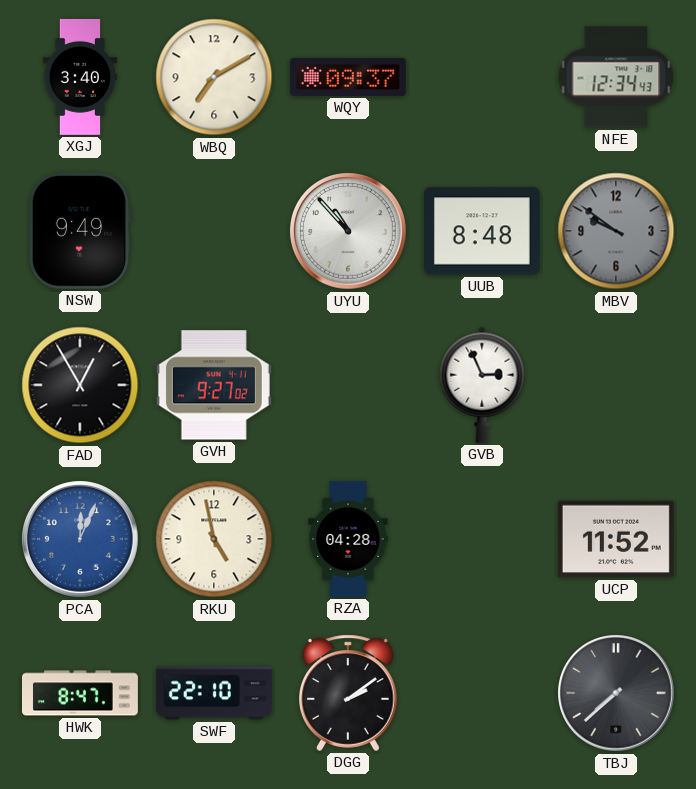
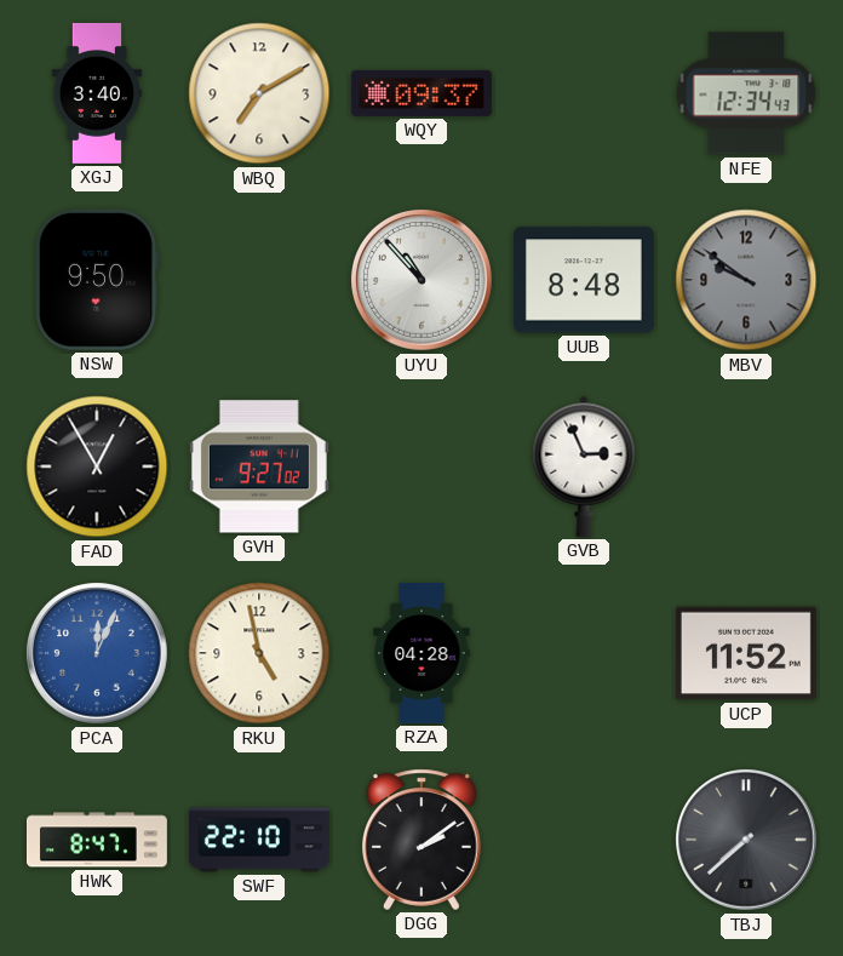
NSW: 9:49 -> 9:50
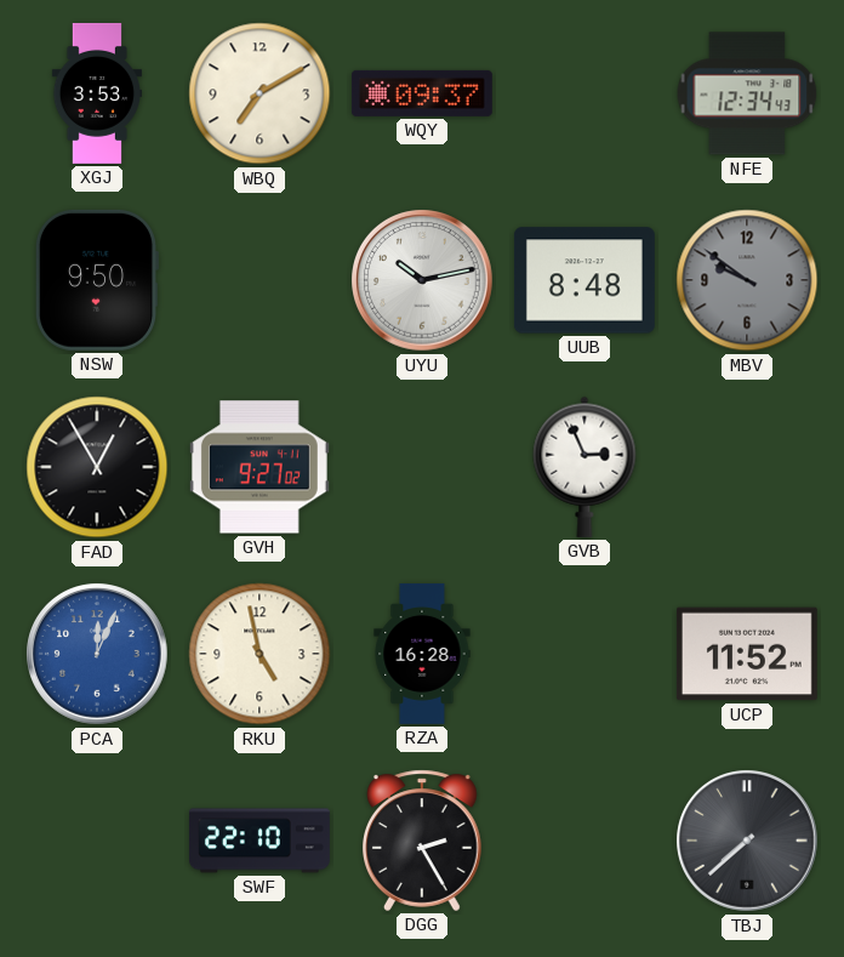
XGJ: 3:40 -> 3:53
UYU: 10:53 -> 10:13
RZA: 04:28 -> 16:28
HWK: 8:47 -> none
DGG: 2:09 -> 2:25
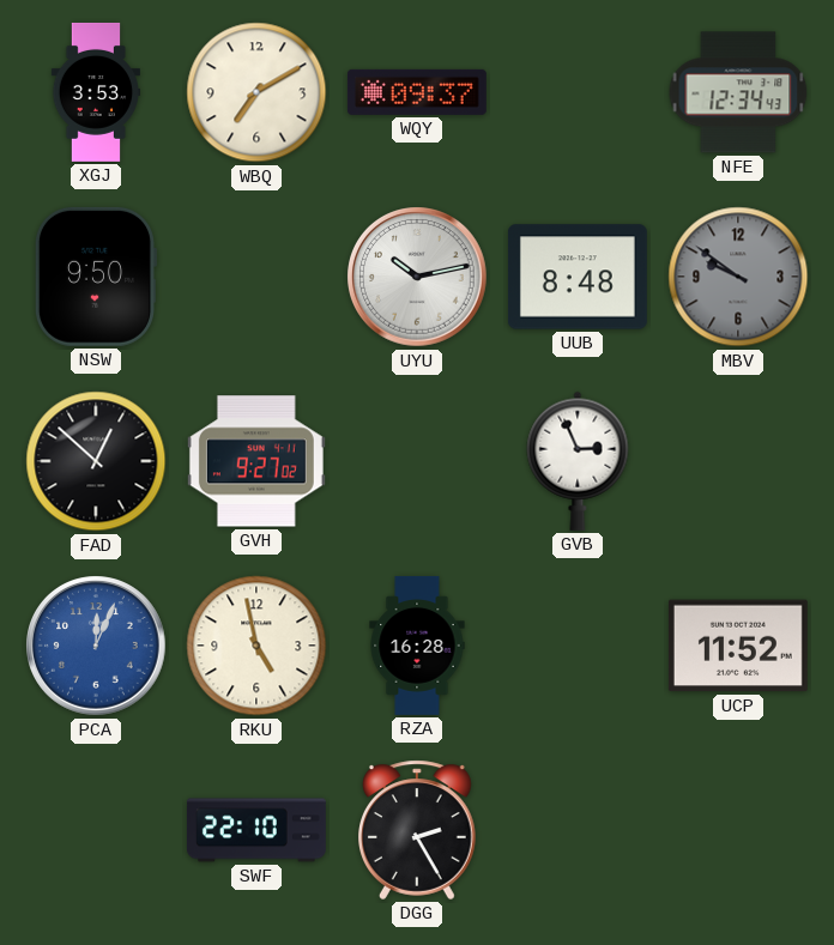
FAD: 12:55 -> 12:52
TBJ: 7:38 -> none
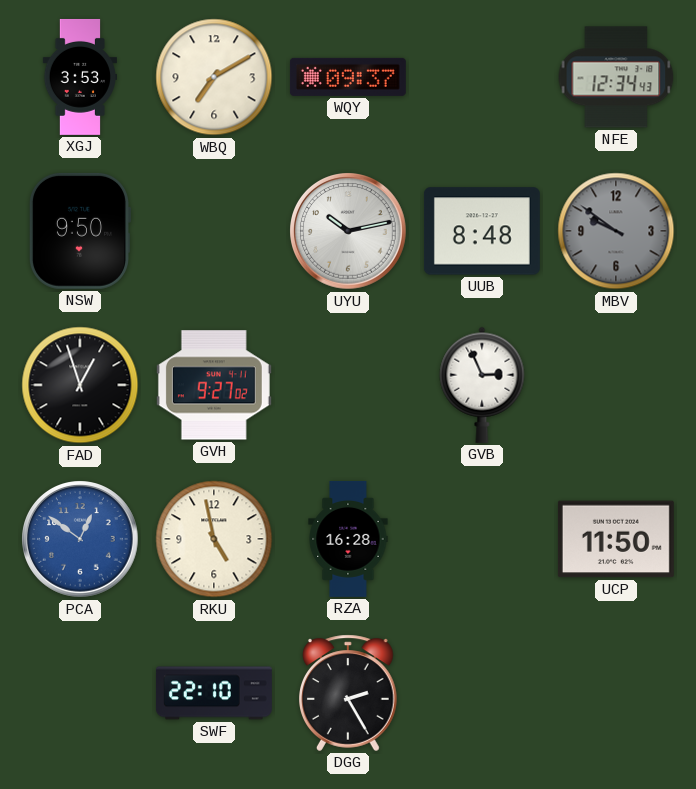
FAD: 12:52 -> 12:57
PCA: 12:04 -> 12:51
UCP: 11:52 -> 11:50
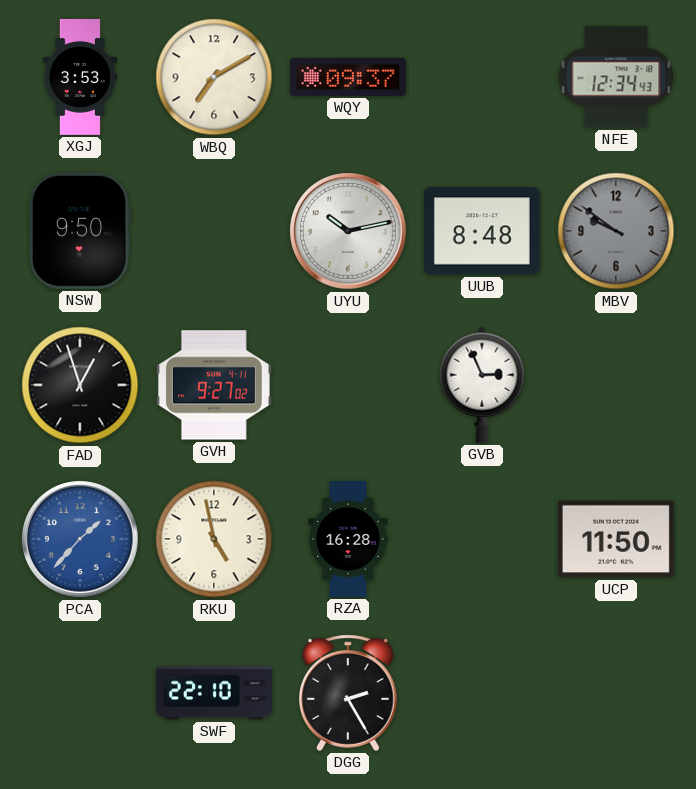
PCA: 12:51 -> 1:37
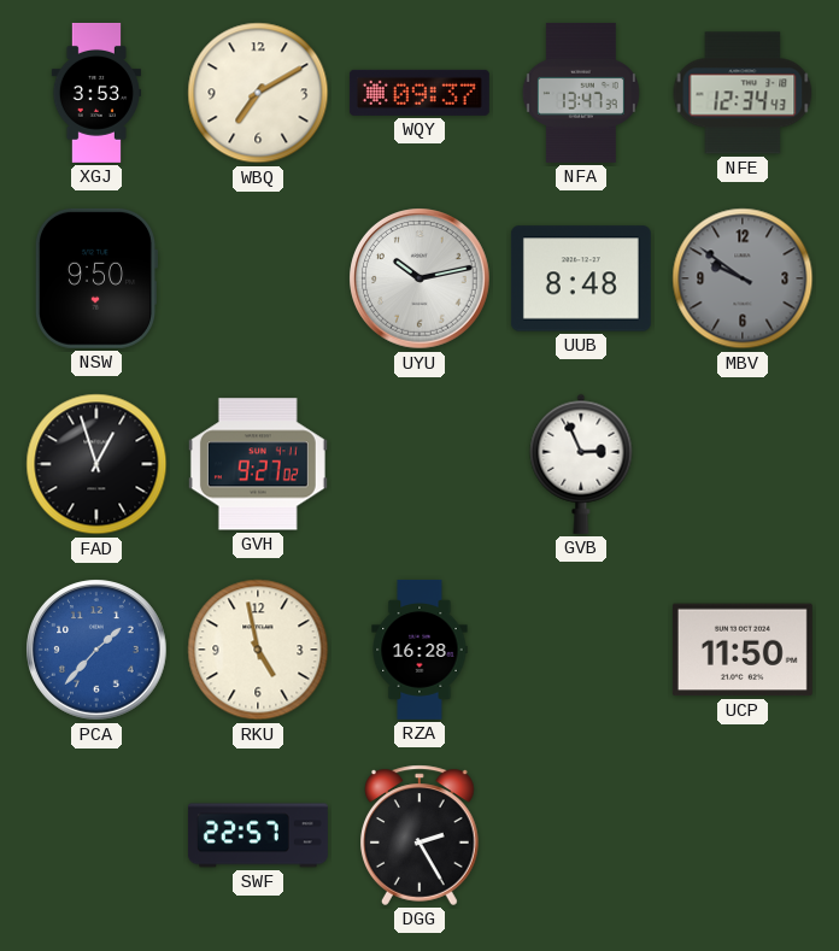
NFA: none -> 13:47
SWF: 22:10 -> 22:57
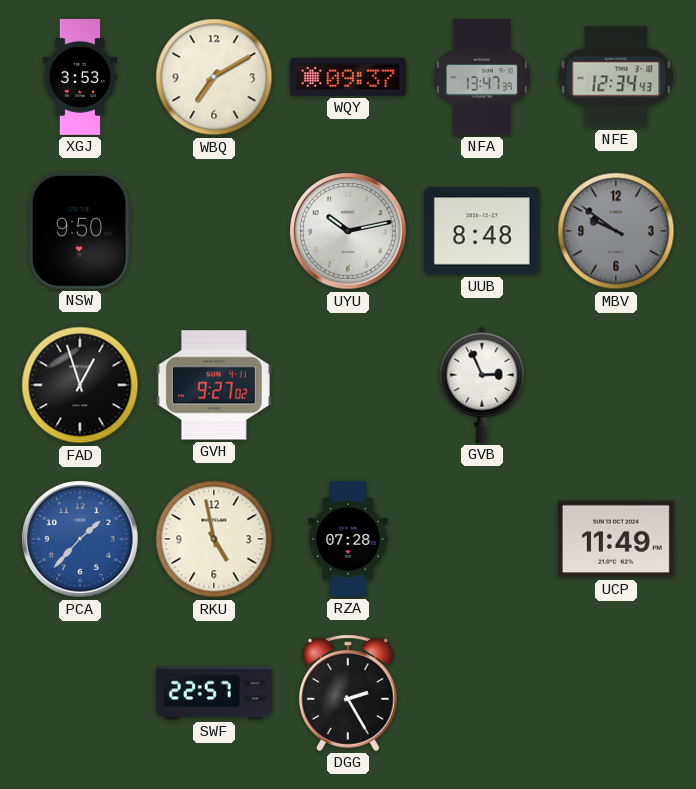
RZA: 16:28 -> 07:28
UCP: 11:50 -> 11:49
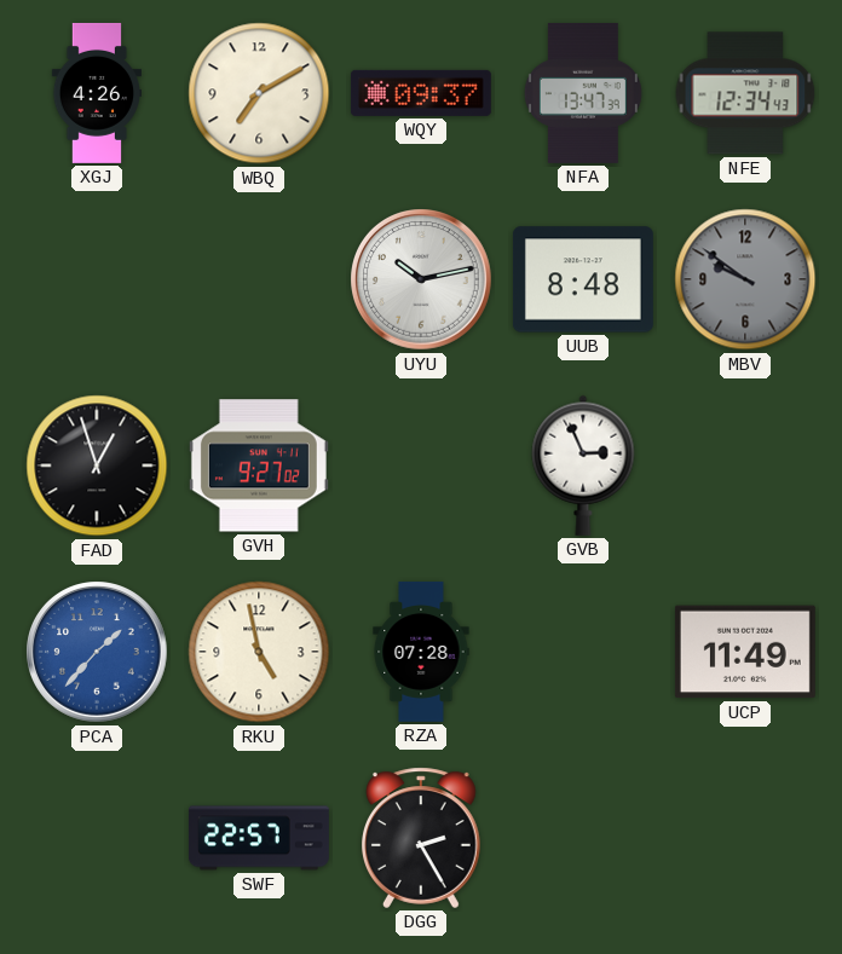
XGJ: 3:53 -> 4:26
NSW: 9:50 -> none
